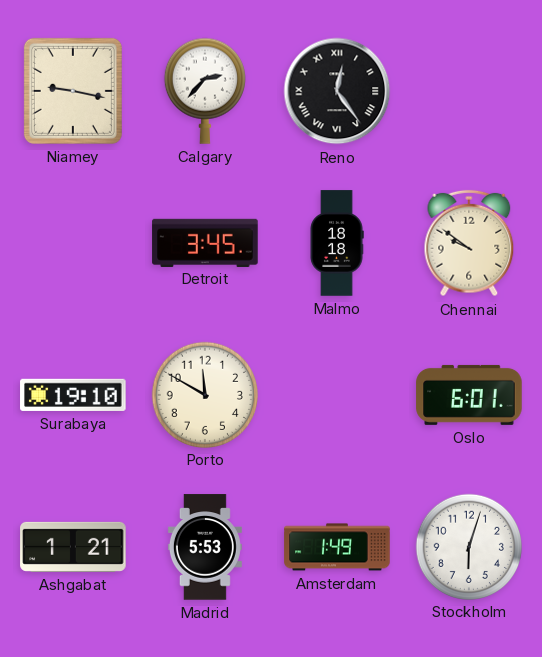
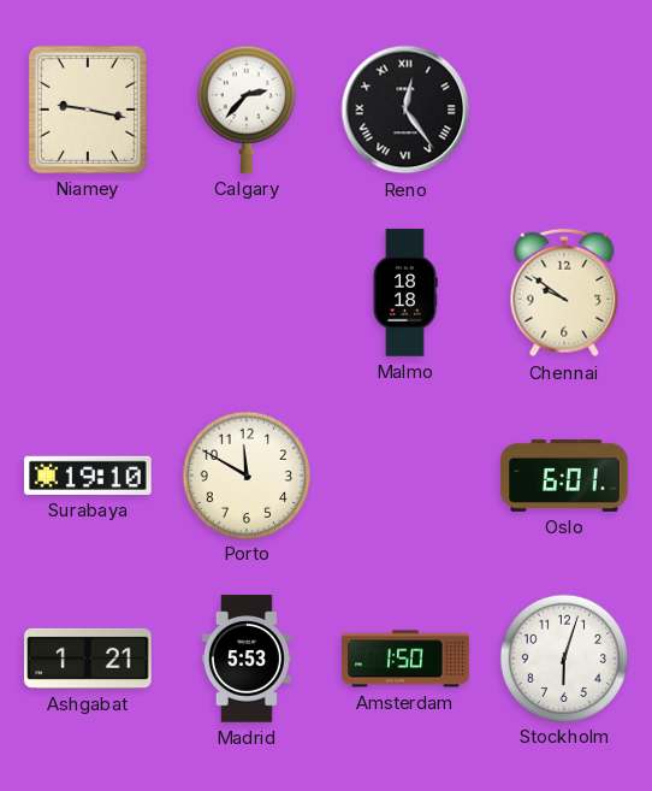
Detroit: 3:45 -> none
Amsterdam: 1:49 -> 1:50
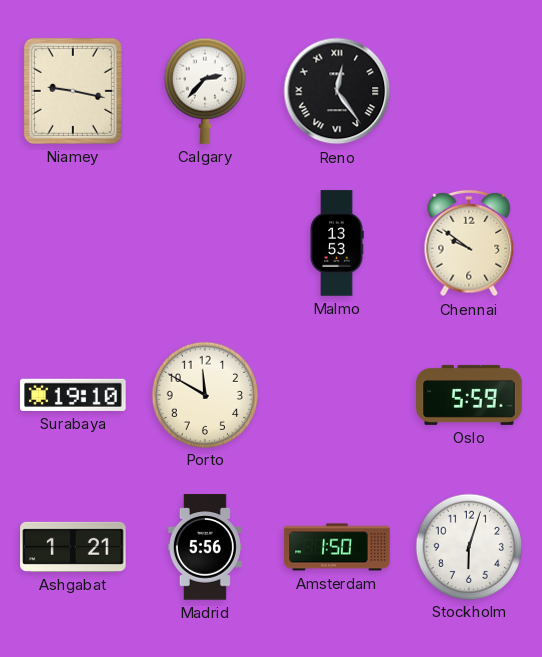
Malmo: 18:18 -> 13:53
Oslo: 6:01 -> 5:59
Madrid: 5:53 -> 5:56
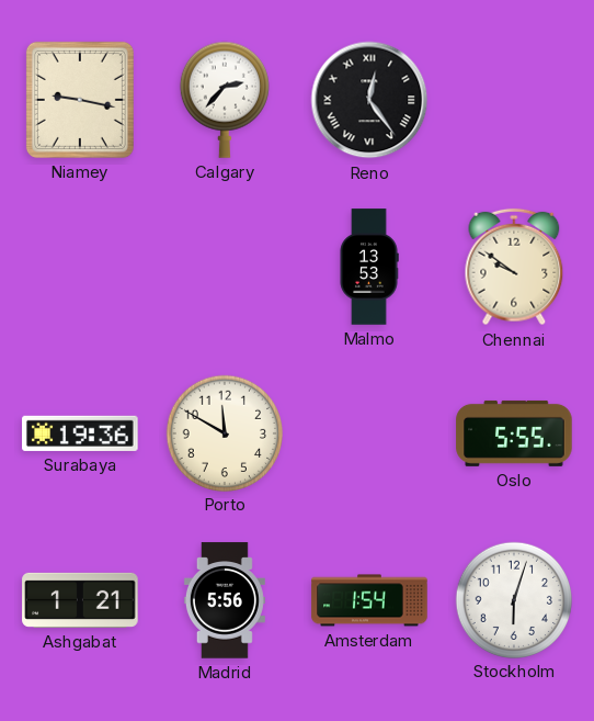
Surabaya: 19:10 -> 19:36
Oslo: 5:59 -> 5:55
Amsterdam: 1:50 -> 1:54
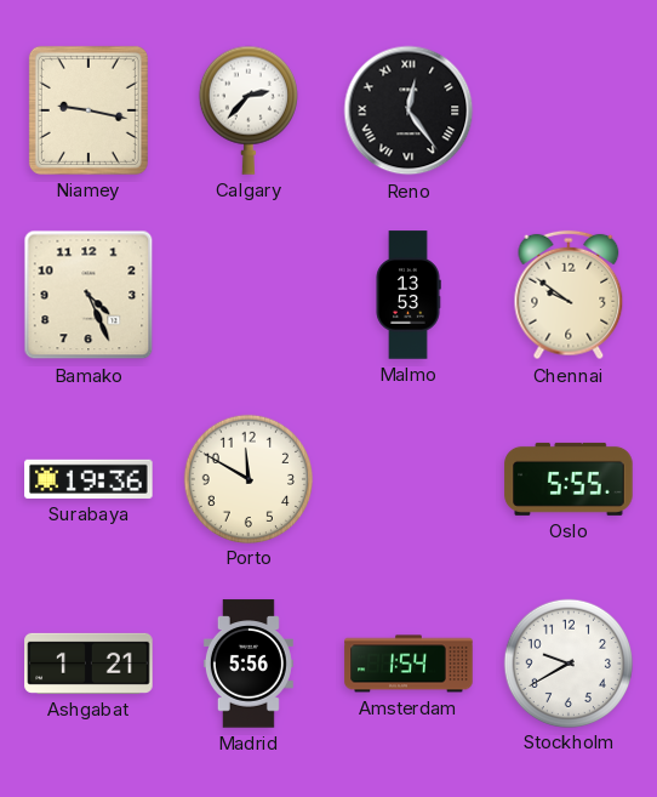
Bamako: none -> 4:26
Stockholm: 6:03 -> 9:40
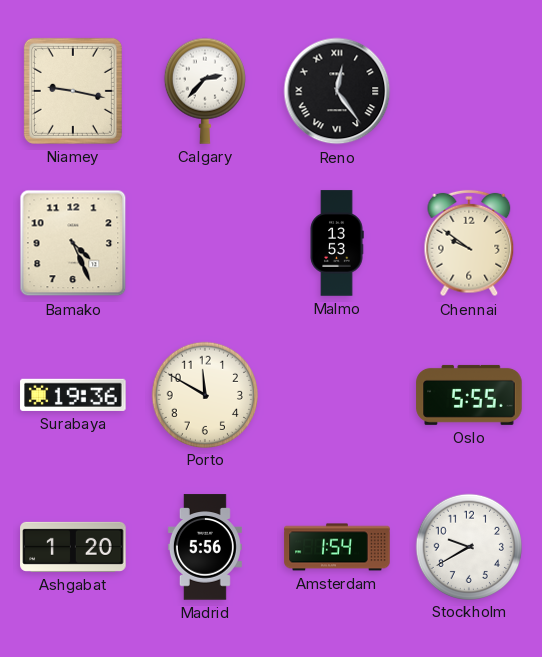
Ashgabat: 1:21 -> 1:20
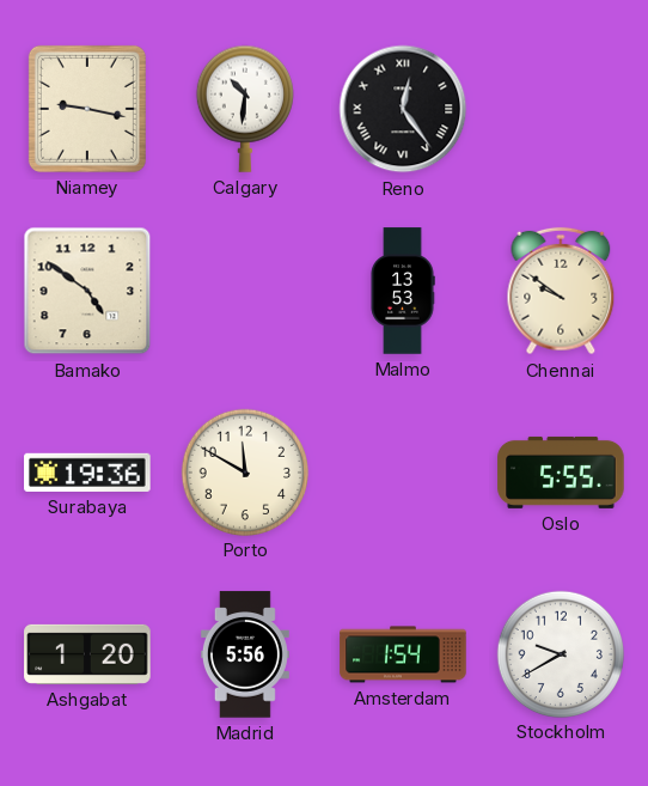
Calgary: 2:37 -> 10:31
Bamako: 4:26 -> 4:51
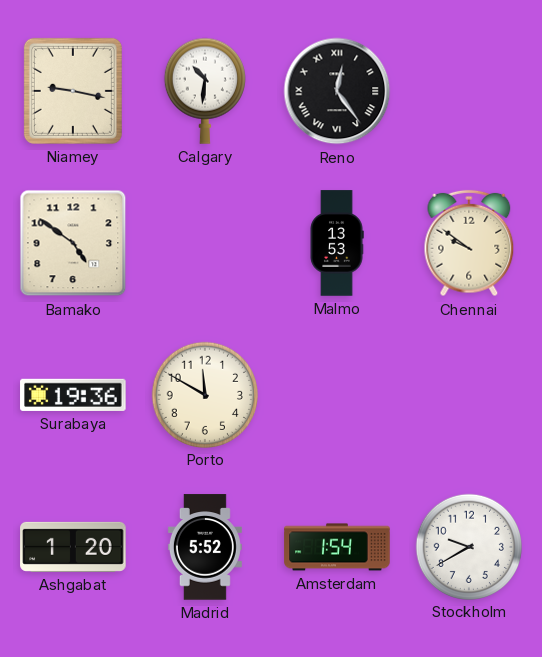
Oslo: 5:55 -> none
Madrid: 5:56 -> 5:52
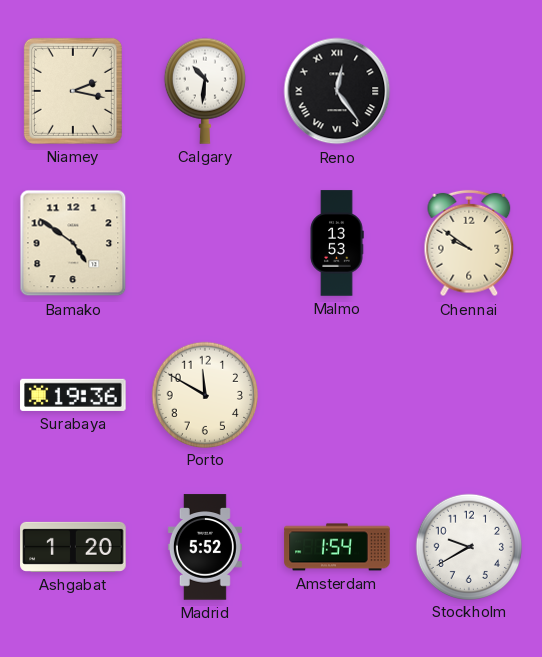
Niamey: 9:17 -> 2:17
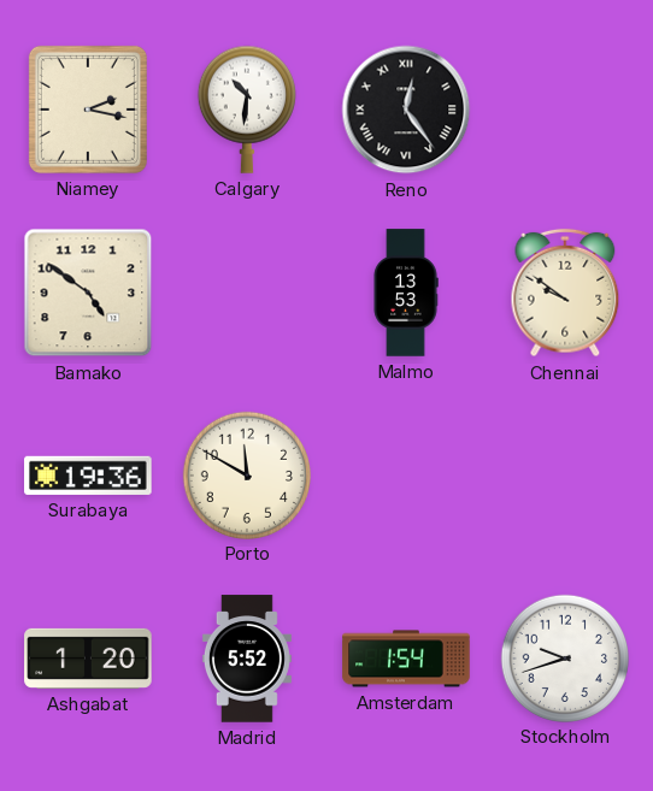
Stockholm: 9:40 -> 9:42
